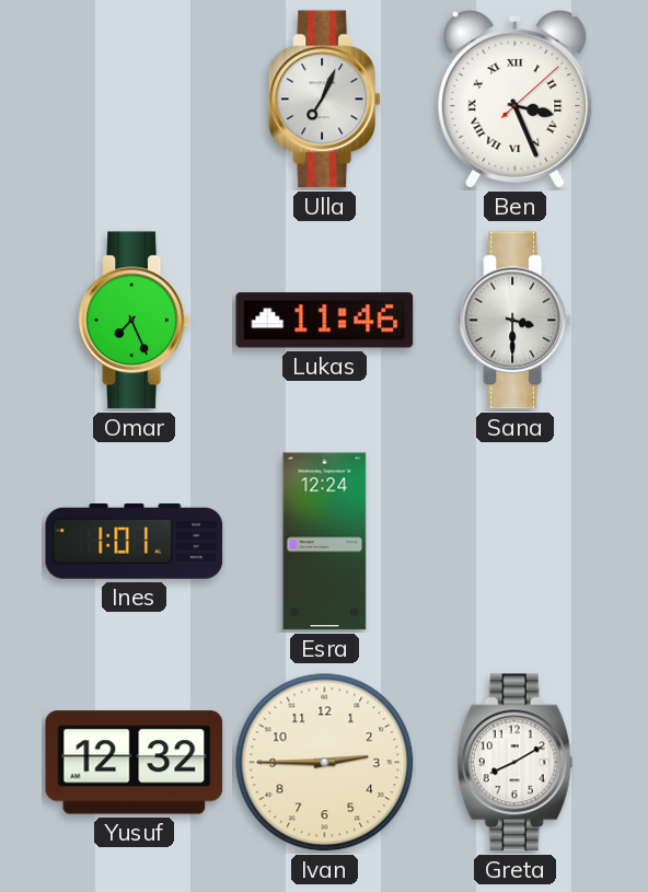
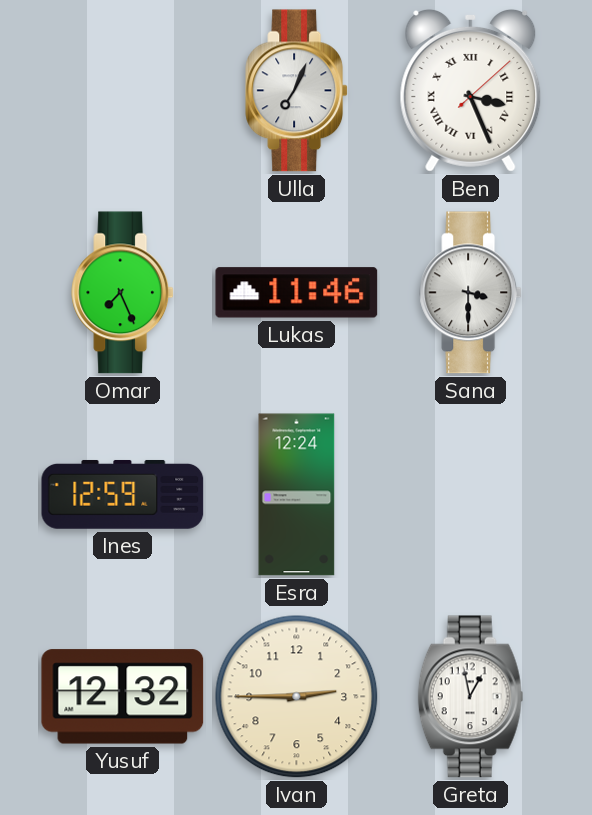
Ines: 1:01 -> 12:59
Greta: 8:10 -> 12:58
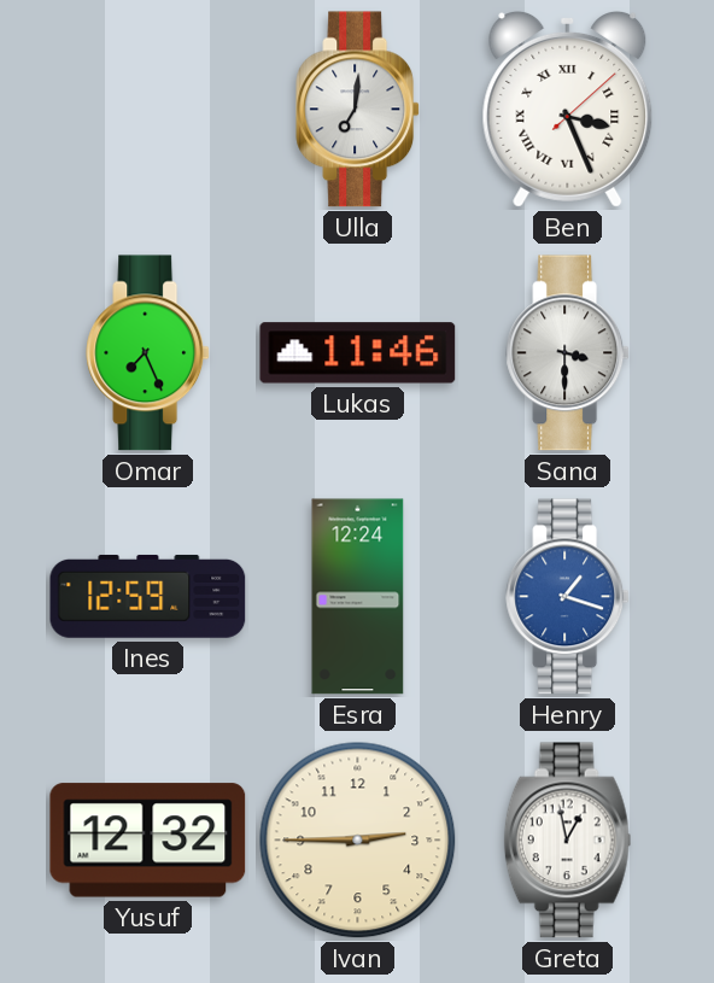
Ulla: 7:04 -> 7:01
Henry: none -> 1:18
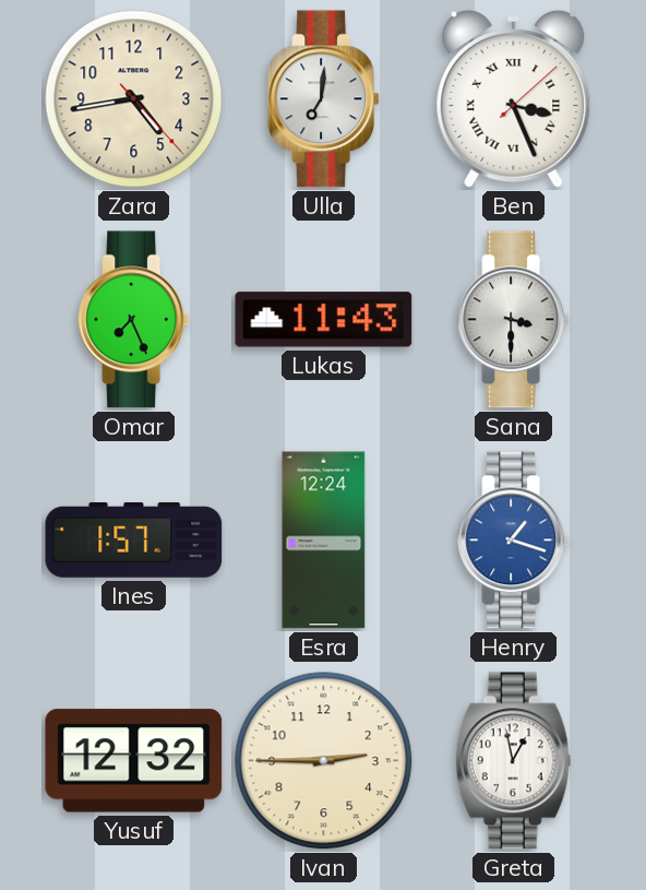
Zara: none -> 4:43
Lukas: 11:46 -> 11:43
Ines: 12:59 -> 1:57
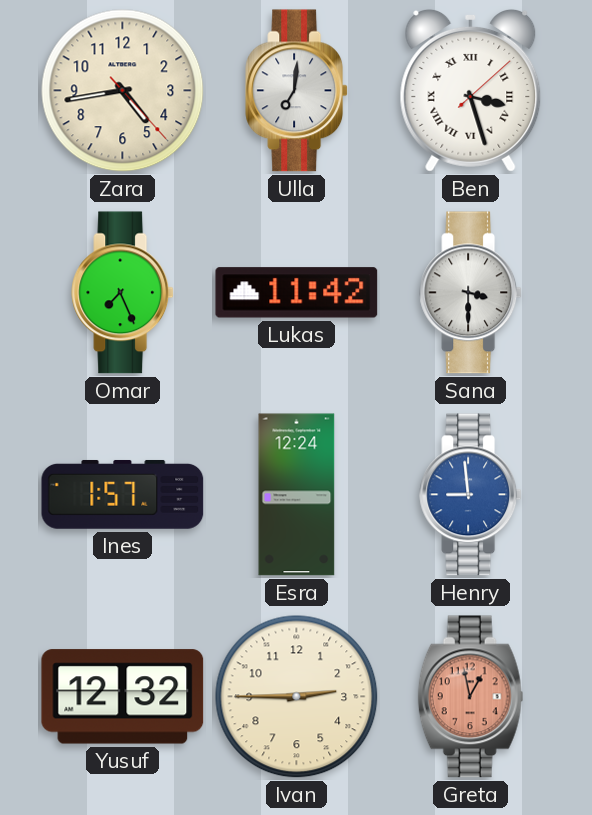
Ben: 3:26 -> 3:27
Lukas: 11:43 -> 11:42
Henry: 1:18 -> 8:59
Greta dial: white -> salmon
